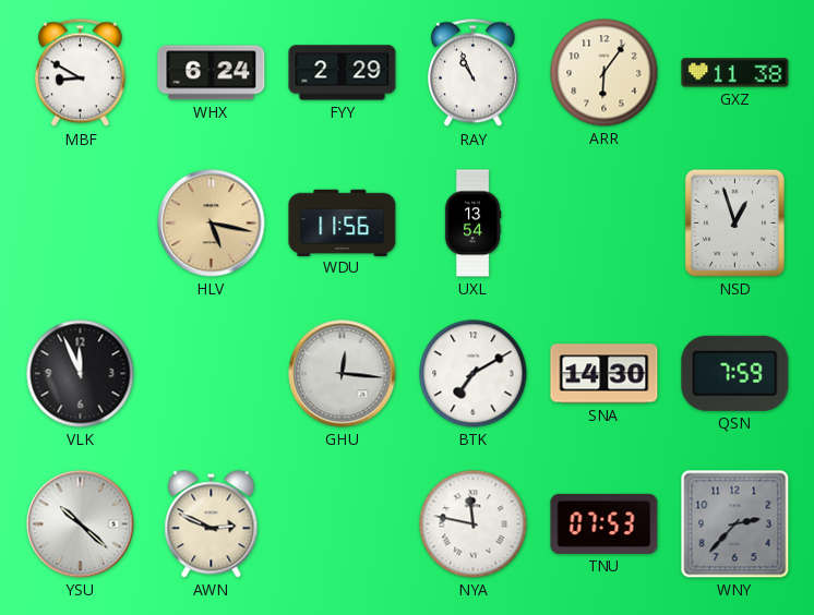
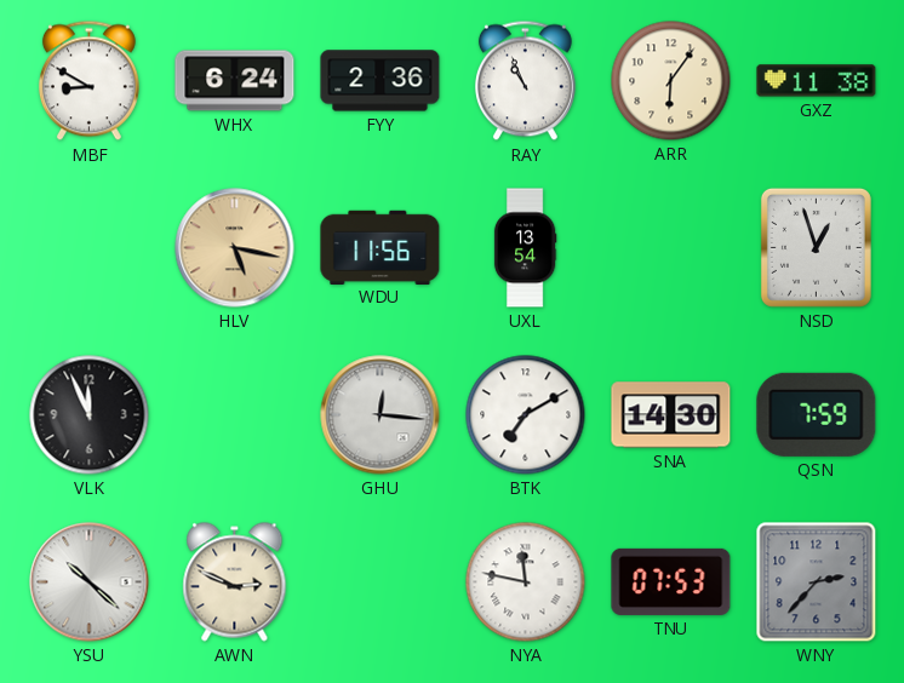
FYY: 2:29 -> 2:36
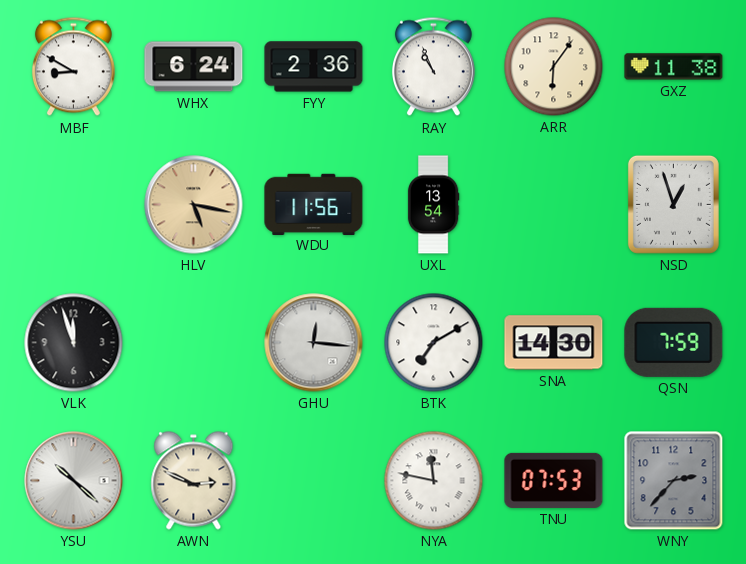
VLK: 11:56 -> 11:57
